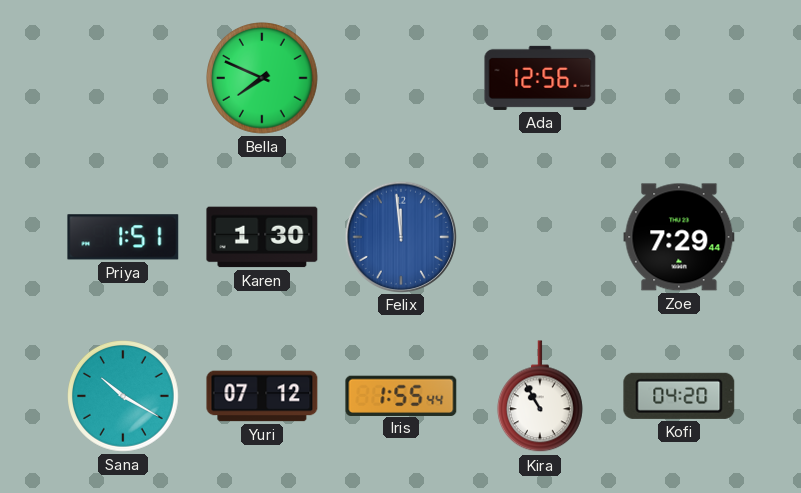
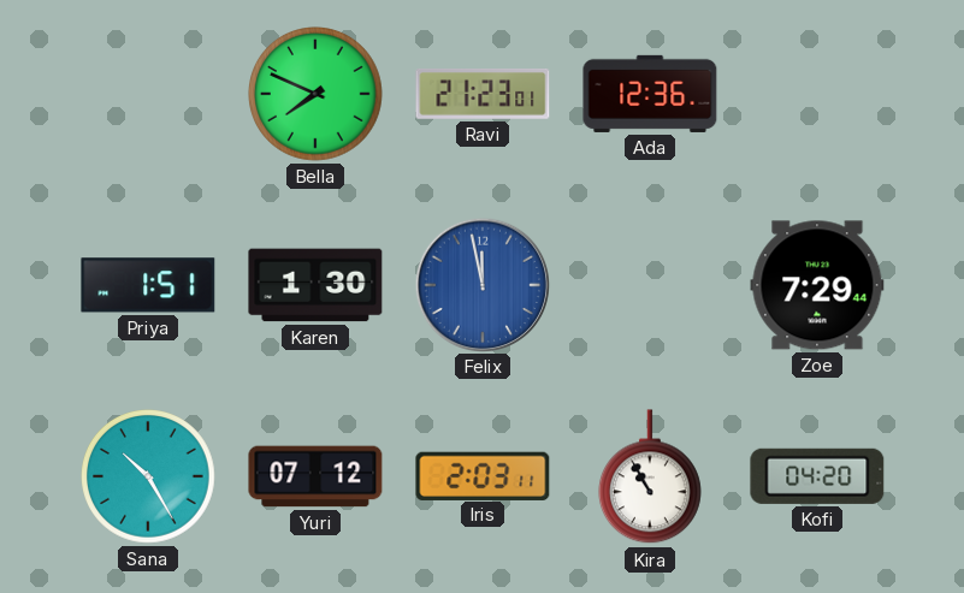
Ravi: none -> 21:23
Ada: 12:56 -> 12:36
Felix: 11:59 -> 11:58
Sana: 10:20 -> 10:25
Iris: 1:55 -> 2:03
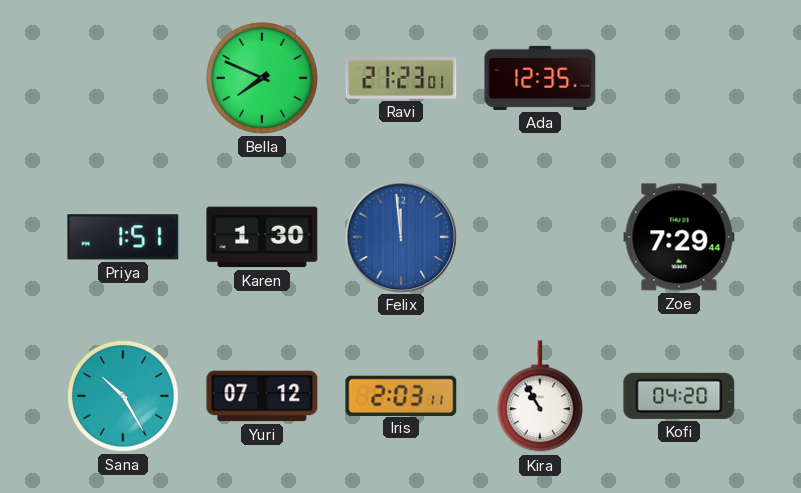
Ada: 12:36 -> 12:35
Felix: 11:58 -> 11:59
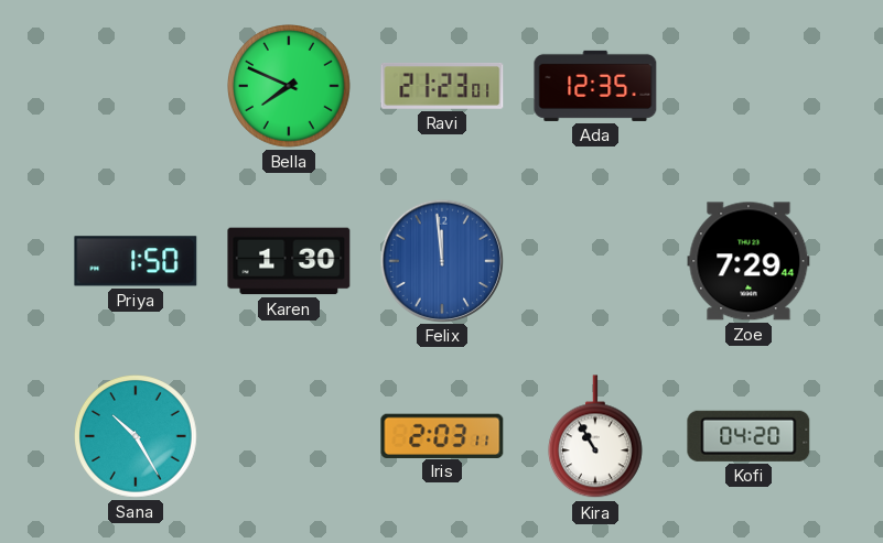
Priya: 1:51 -> 1:50
Yuri: 07:12 -> none
